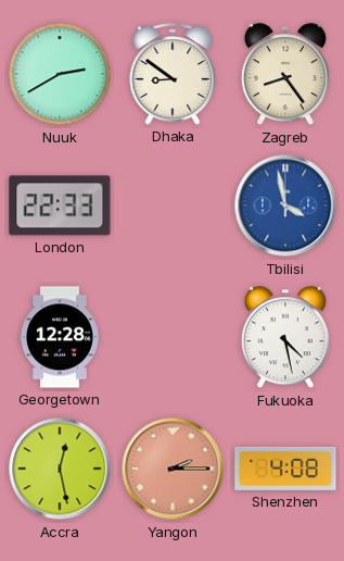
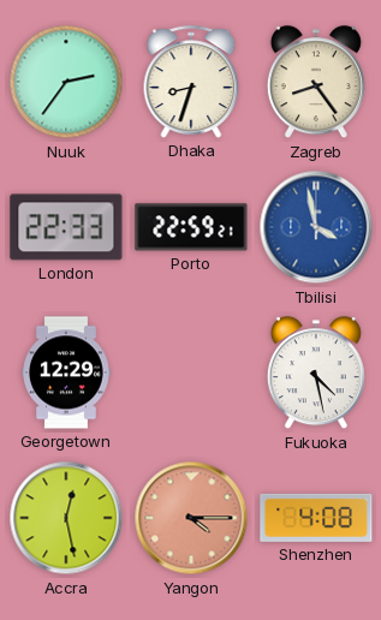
Nuuk: 2:40 -> 2:36
Dhaka: 8:51 -> 8:33
Porto: none -> 22:59
Georgetown: 12:28 -> 12:29
Yangon: 2:15 -> 4:15
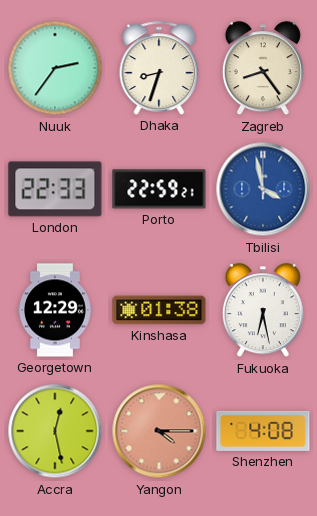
Kinshasa: none -> 01:38
Fukuoka: 4:28 -> 6:28
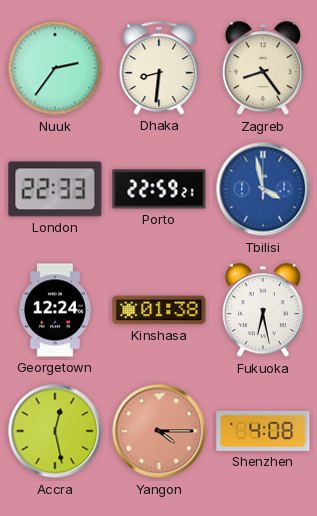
Dhaka: 8:33 -> 8:31
Georgetown: 12:29 -> 12:24
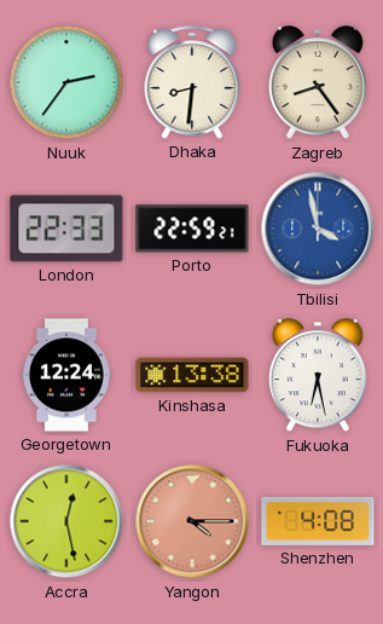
Kinshasa: 01:38 -> 13:38
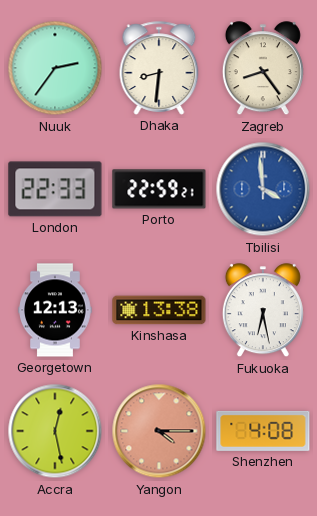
Tbilisi: 3:58 -> 3:59
Georgetown: 12:24 -> 12:13
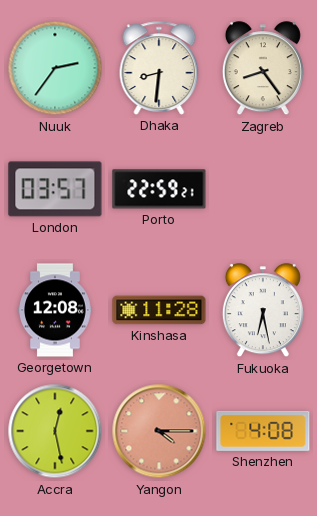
London: 22:33 -> 03:57
Tbilisi: 3:59 -> none
Georgetown: 12:13 -> 12:08
Kinshasa: 13:38 -> 11:28
